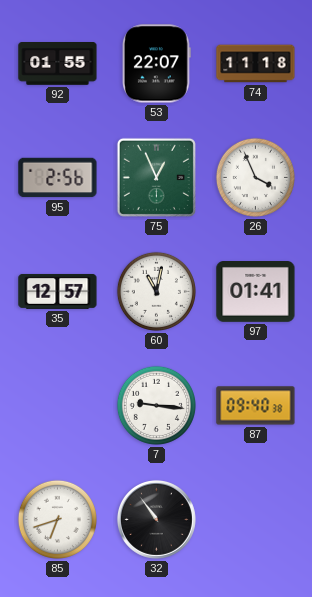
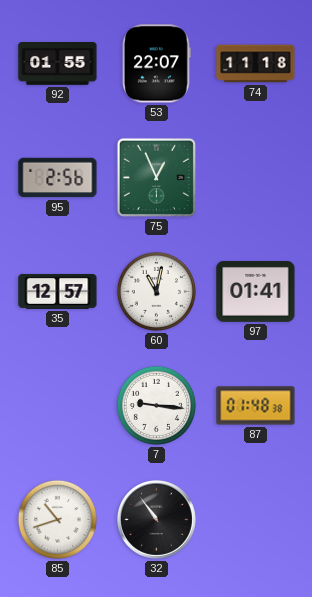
26: 3:56 -> none
87: 09:40 -> 01:48
85: 6:42 -> 10:42
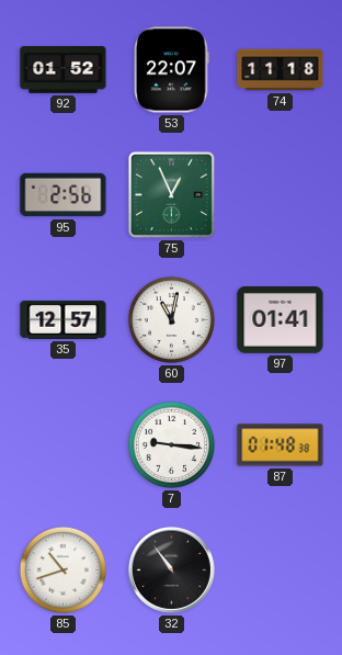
92: 01:55 -> 01:52
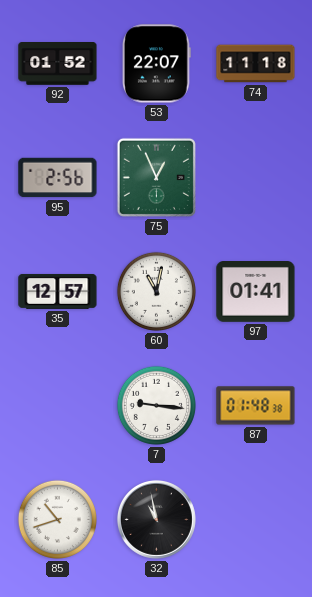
32: 10:54 -> 10:58
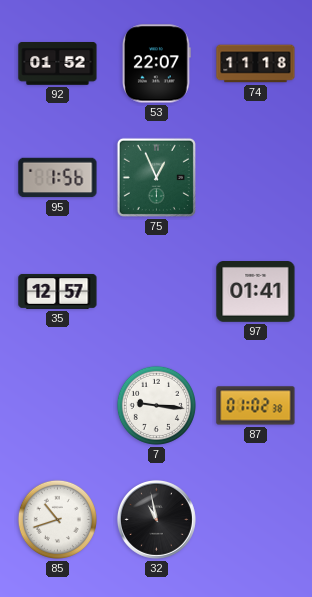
95: 2:56 -> 1:56
60: 11:02 -> none
87: 01:48 -> 01:02
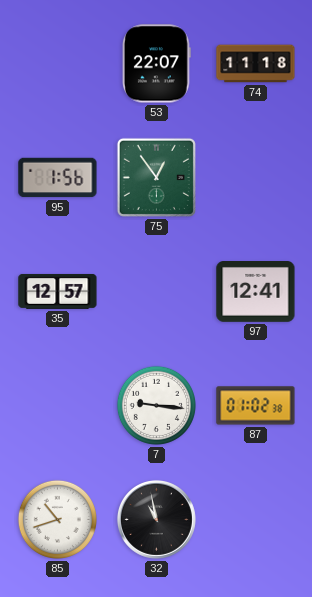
92: 01:52 -> none
75: 12:56 -> 12:54
97: 01:41 -> 12:41
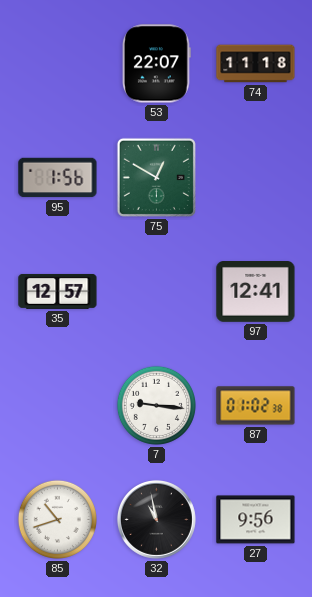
75: 12:54 -> 12:50
27: none -> 9:56
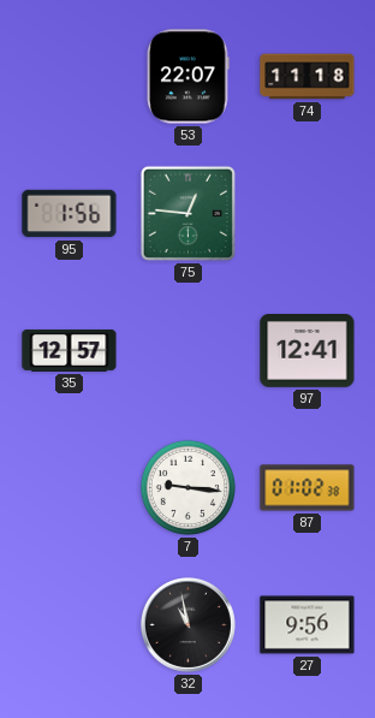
75: 12:50 -> 12:46
85: 10:42 -> none
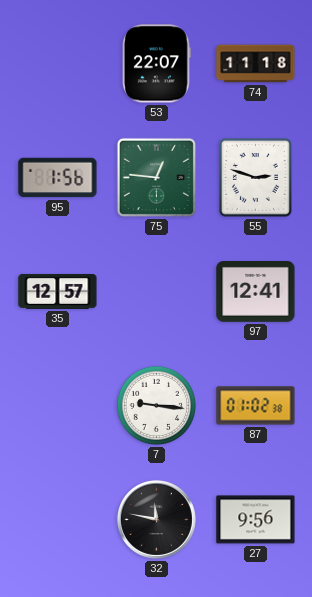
55: none -> 2:48
32: 10:58 -> 11:47
